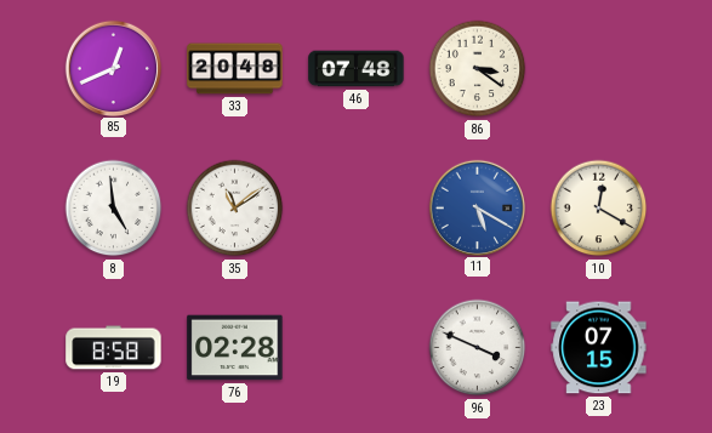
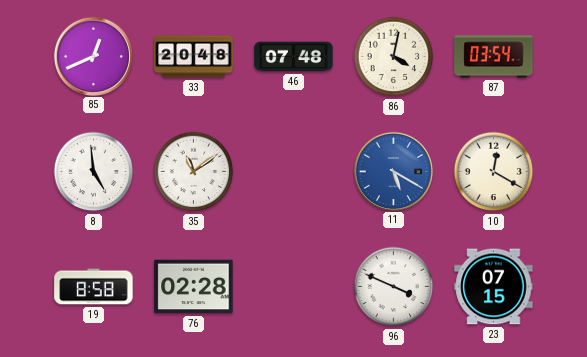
86: 3:21 -> 4:02
87: none -> 03:54
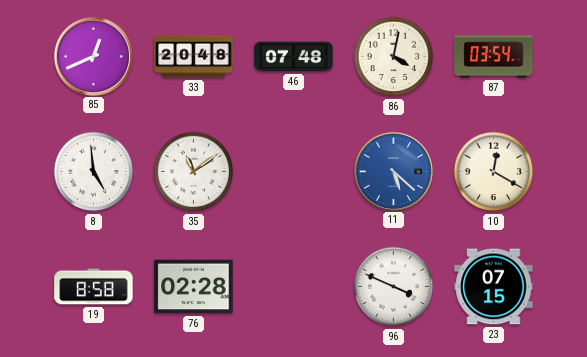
11: 5:20 -> 5:22
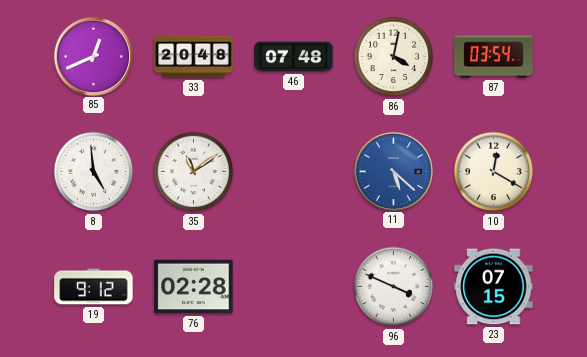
19: 8:58 -> 9:12
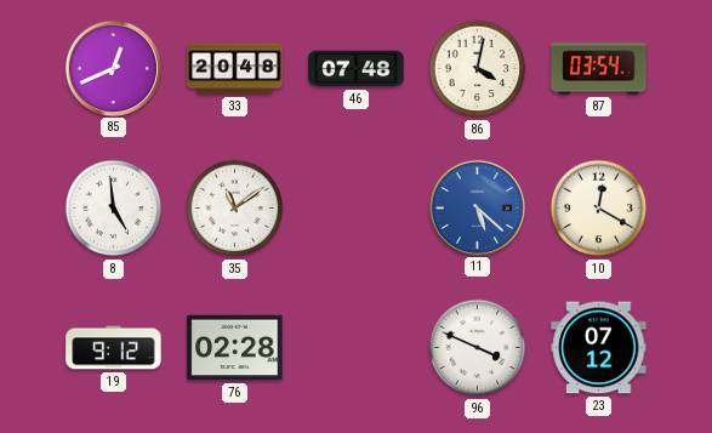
23: 07:15 -> 07:12
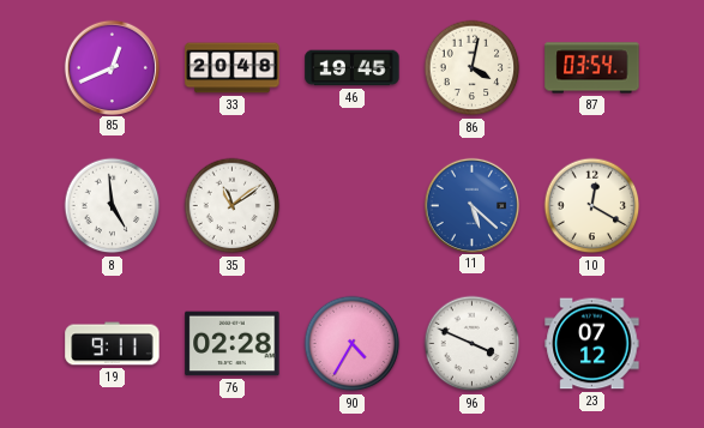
46: 07:48 -> 19:45
19: 9:12 -> 9:11
90: none -> 4:35
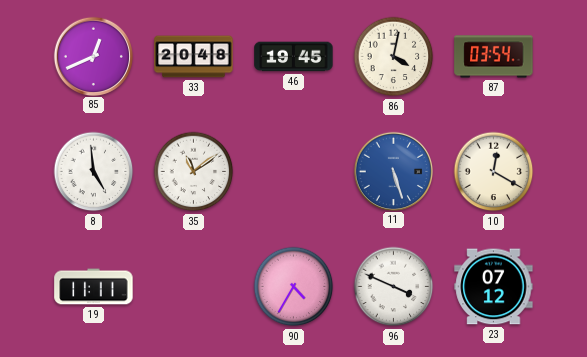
11: 5:22 -> 5:27
19: 9:11 -> 11:11
76: 02:28 -> none
